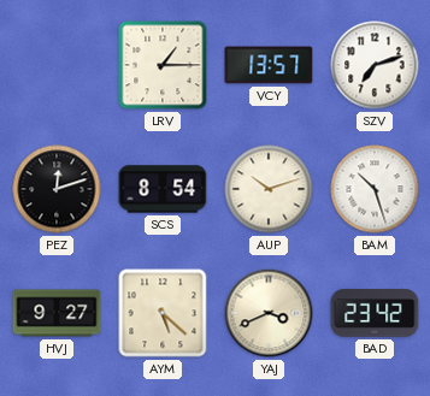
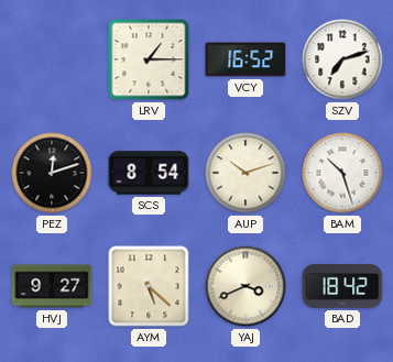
VCY: 13:57 -> 16:52
BAD: 23:42 -> 18:42
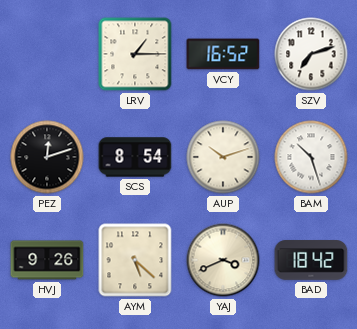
HVJ: 9:27 -> 9:26
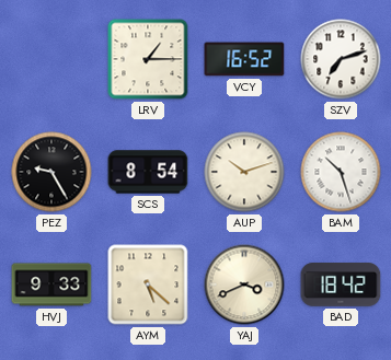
PEZ: 12:12 -> 9:25
HVJ: 9:26 -> 9:33
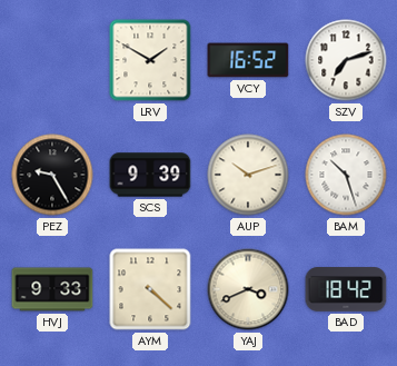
LRV: 1:15 -> 1:50
SCS: 8:54 -> 9:39
AYM: 5:22 -> 4:22
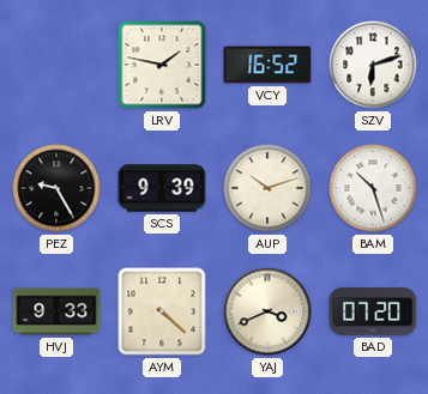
LRV: 1:50 -> 1:47
SZV: 7:12 -> 6:12
BAD: 18:42 -> 07:20
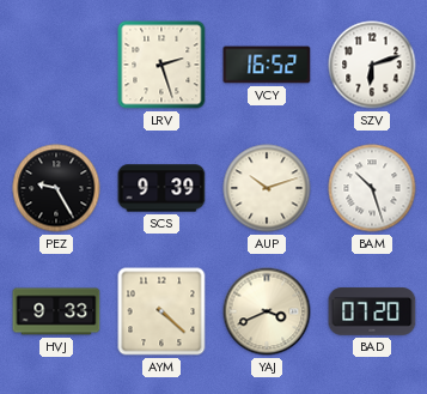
LRV: 1:47 -> 2:27
